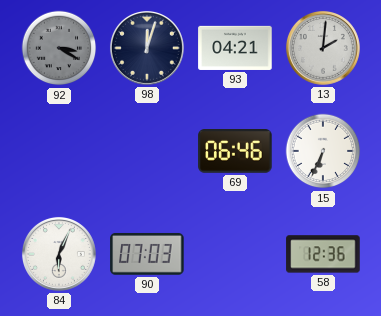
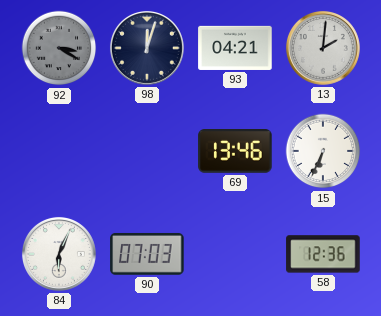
69: 06:46 -> 13:46
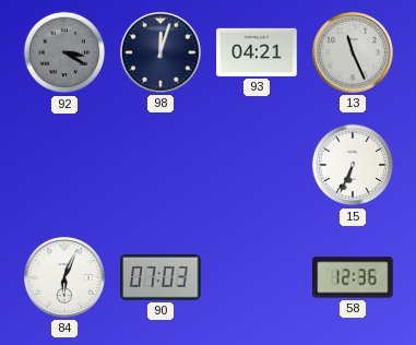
13: 2:01 -> 11:26
69: 13:46 -> none
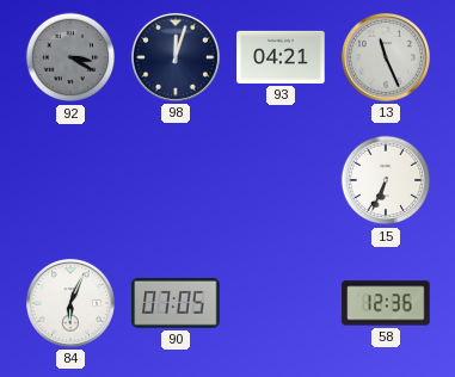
90: 07:03 -> 07:05
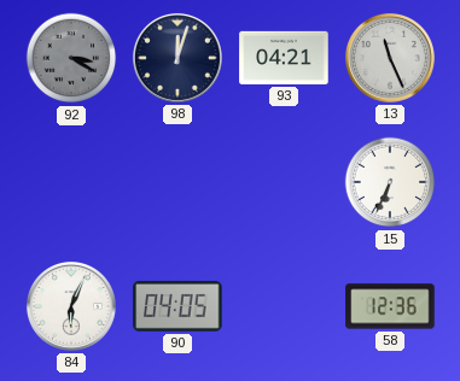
90: 07:05 -> 04:05
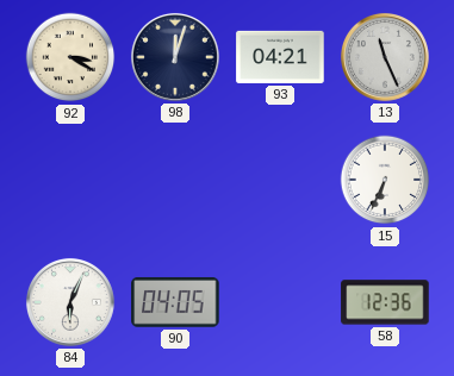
92 dial: grey -> cream
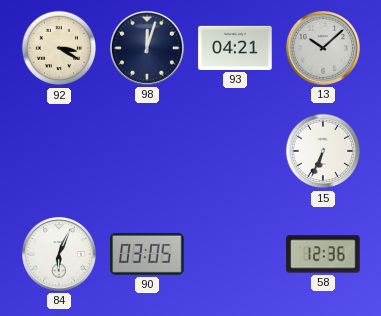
13: 11:26 -> 10:08
90: 04:05 -> 03:05
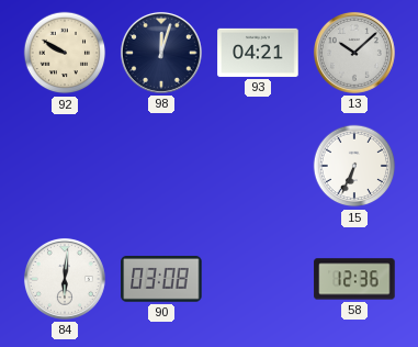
92: 3:20 -> 9:50
84: 6:04 -> 6:01
90: 03:05 -> 03:08
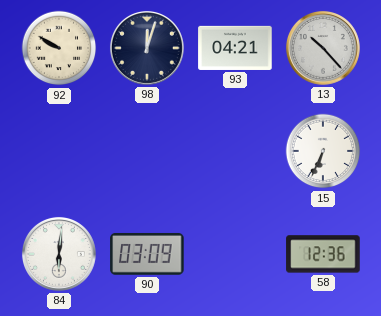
13: 10:08 -> 10:23
90: 03:08 -> 03:09
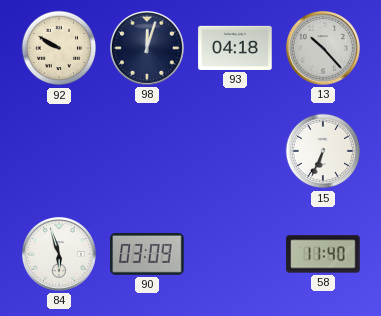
93: 04:21 -> 04:18
84: 6:01 -> 5:57
58: 12:36 -> 11:40
